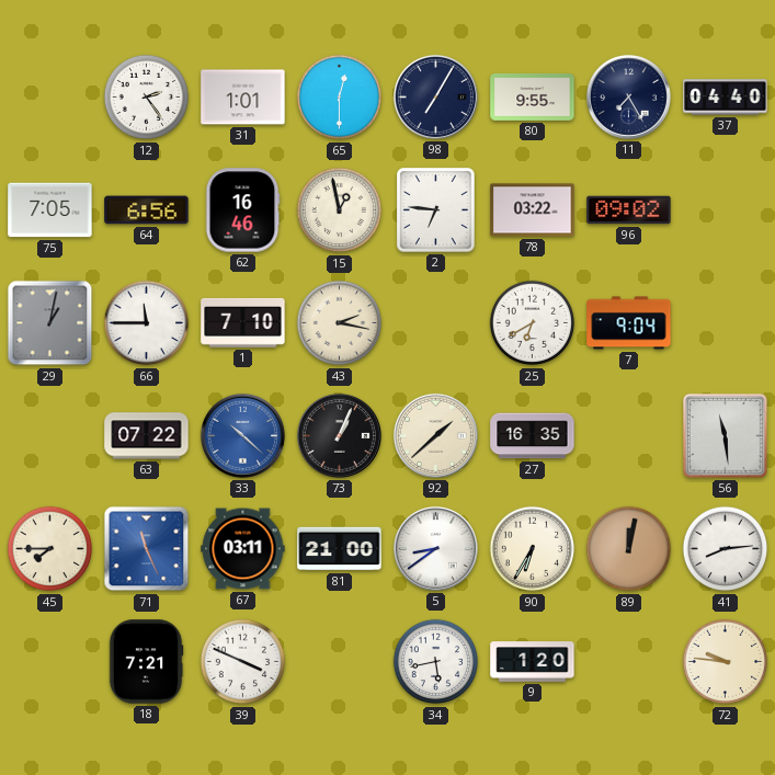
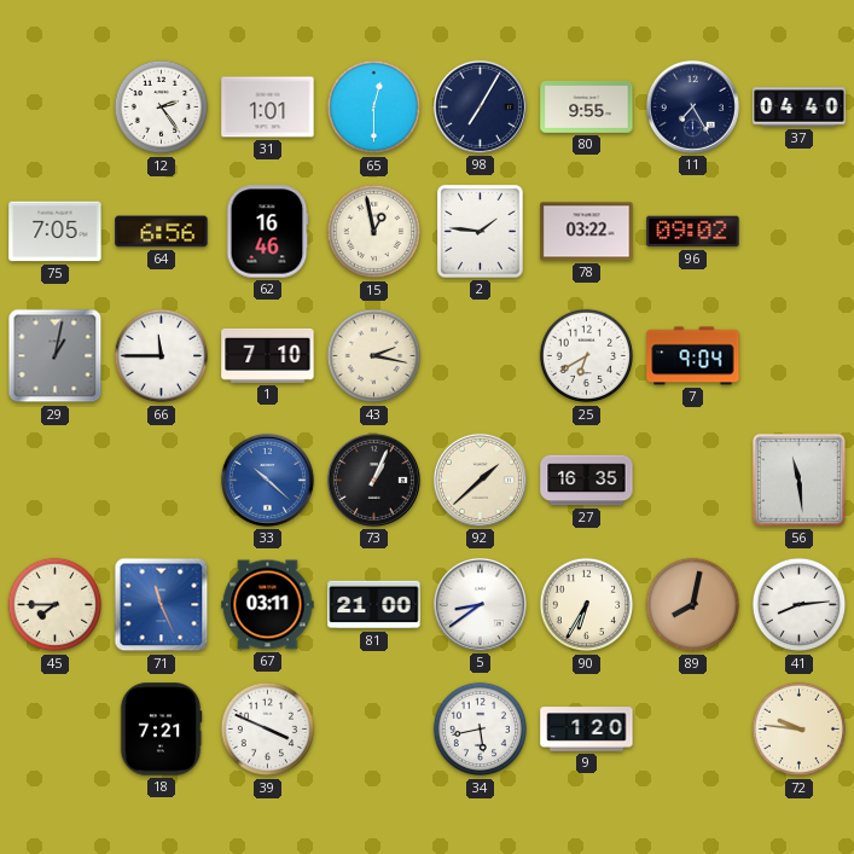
2: 6:46 -> 1:46
63: 07:22 -> none
89: 12:02 -> 8:02
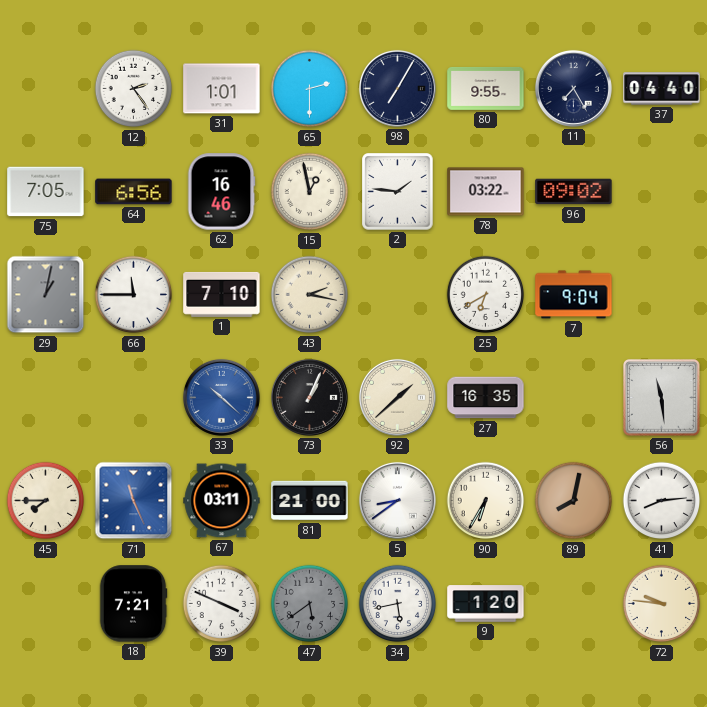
65: 12:30 -> 2:30
47: none -> 5:39
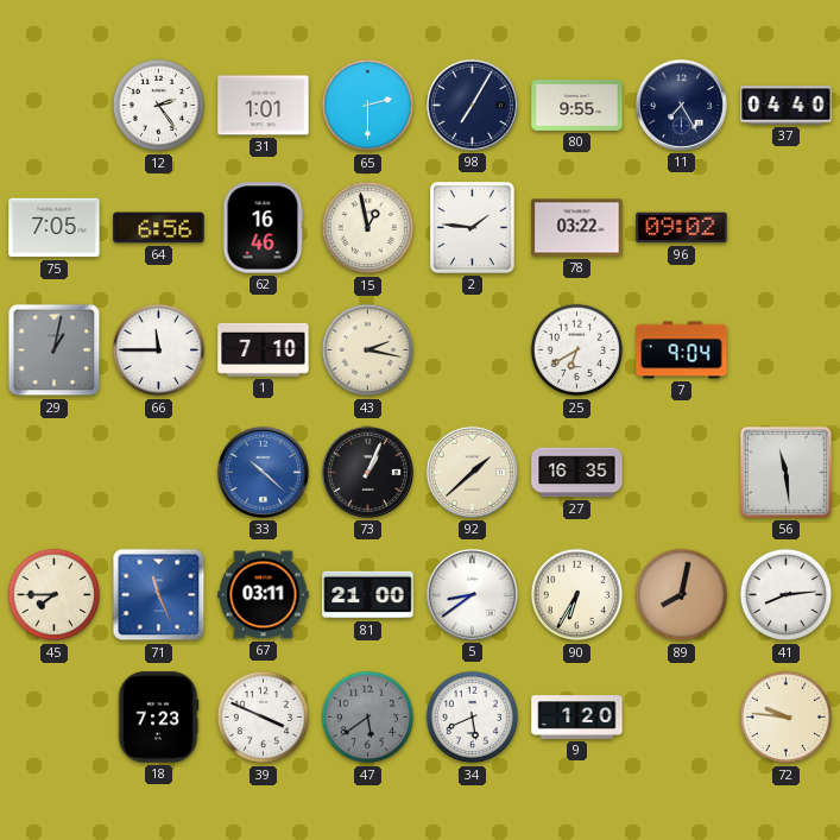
18: 7:21 -> 7:23
34: 5:43 -> 5:41
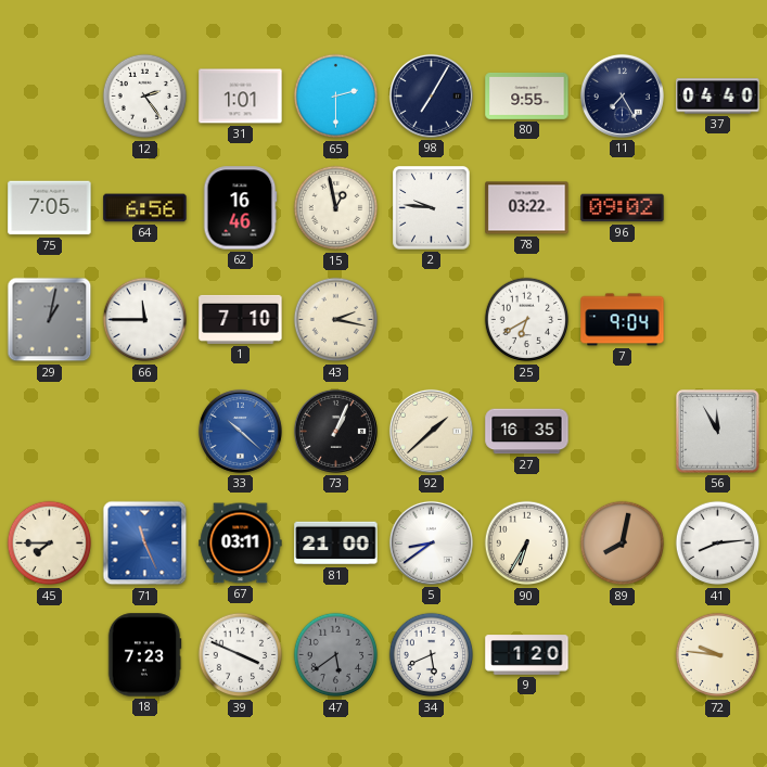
2: 1:46 -> 9:46
56: 11:29 -> 11:55
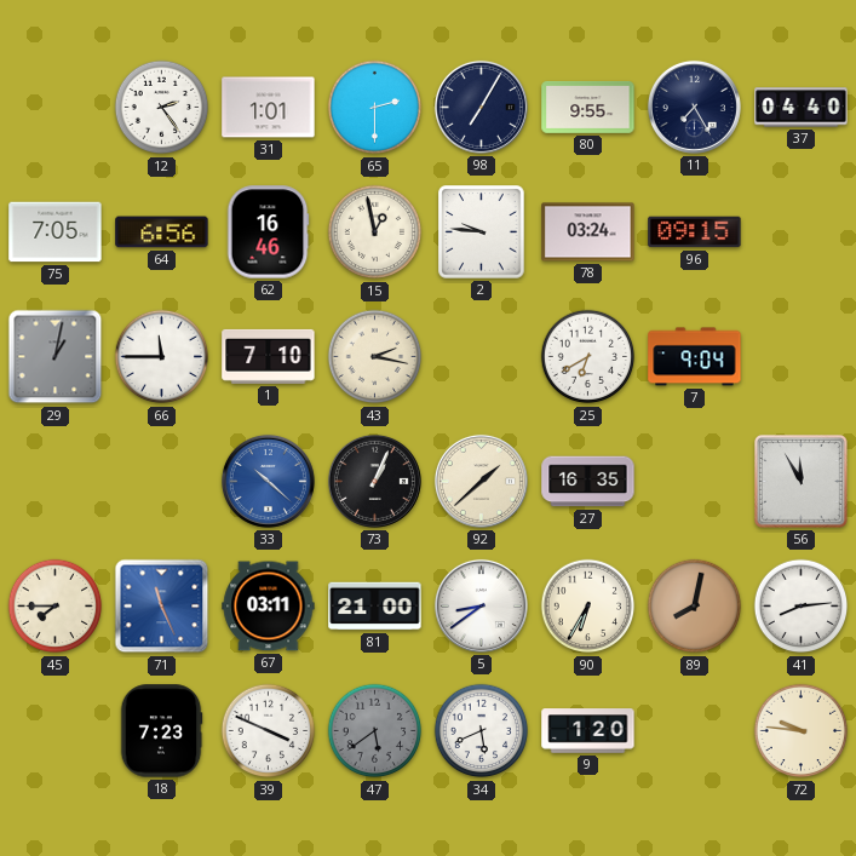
78: 03:22 -> 03:24
96: 09:02 -> 09:15
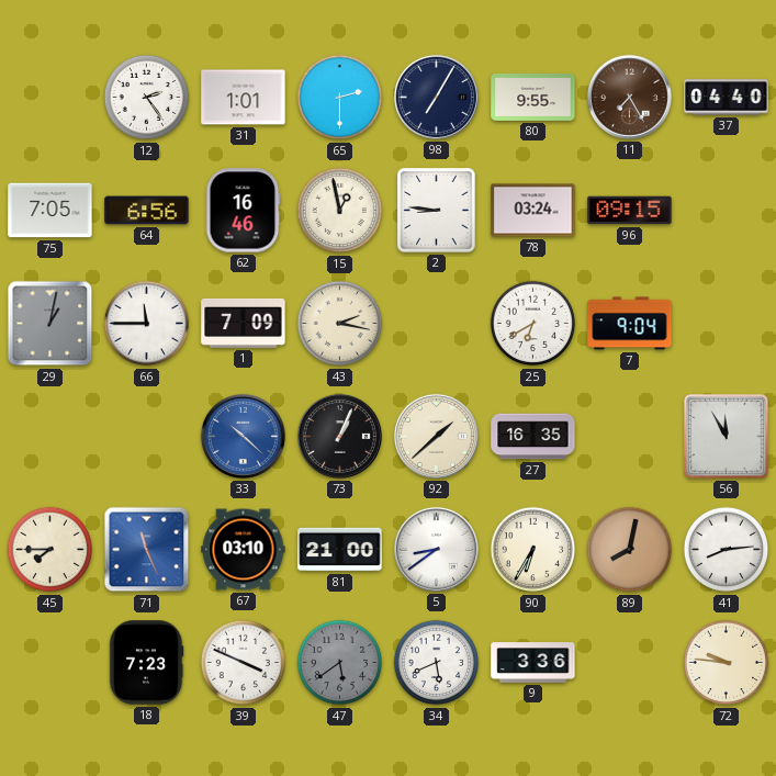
11 dial: navy -> brown
2: 9:46 -> 8:46
1: 7:10 -> 7:09
67: 03:11 -> 03:10
9: 1:20 -> 3:36
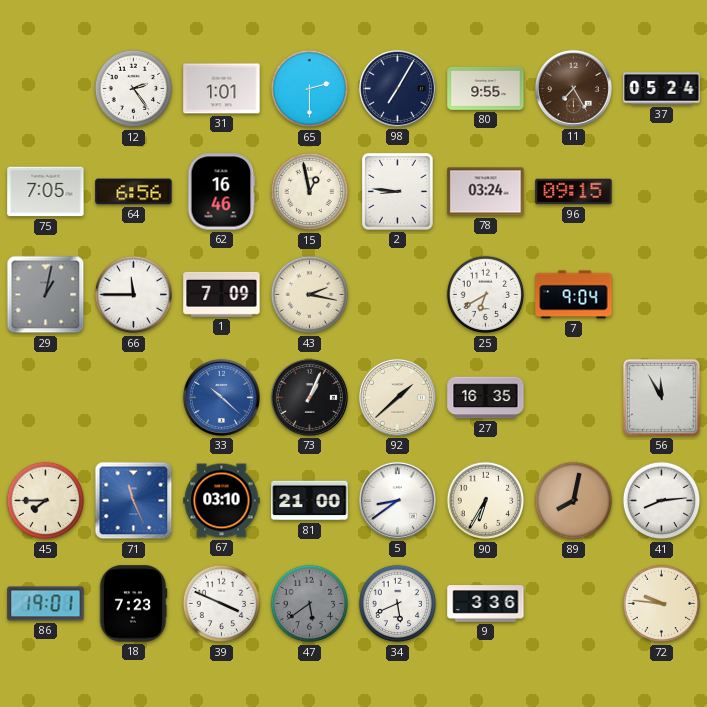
37: 04:40 -> 05:24
86: none -> 19:01
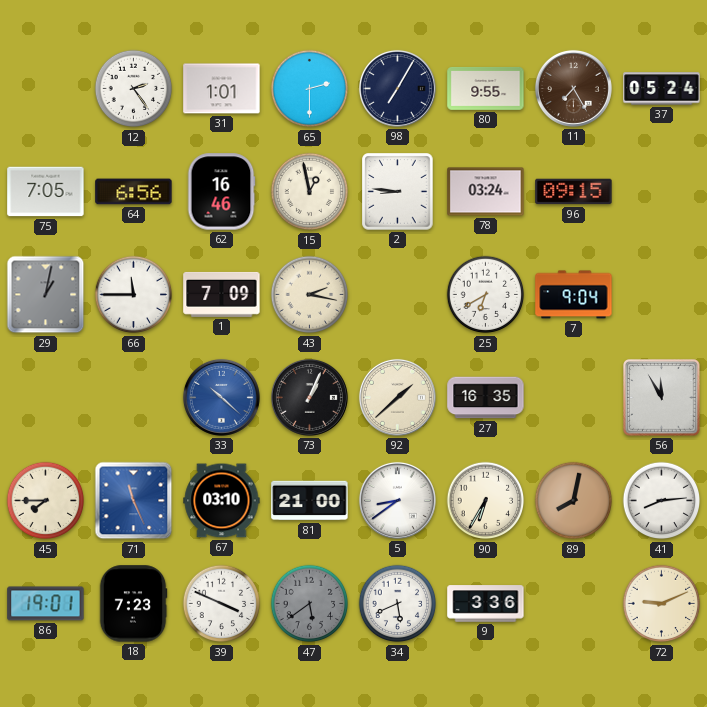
72: 9:46 -> 9:11
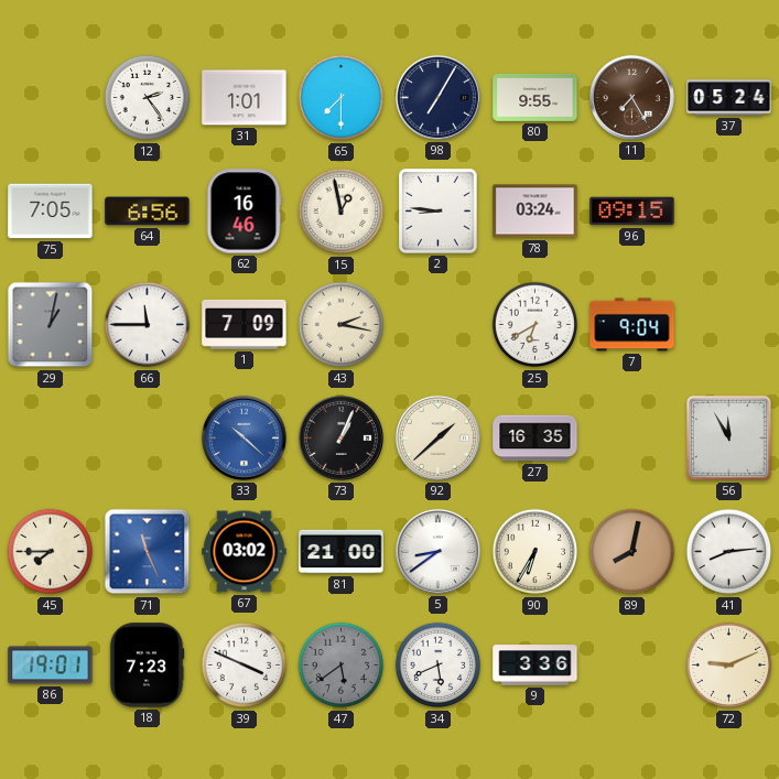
65: 2:30 -> 7:30
67: 03:10 -> 03:02
